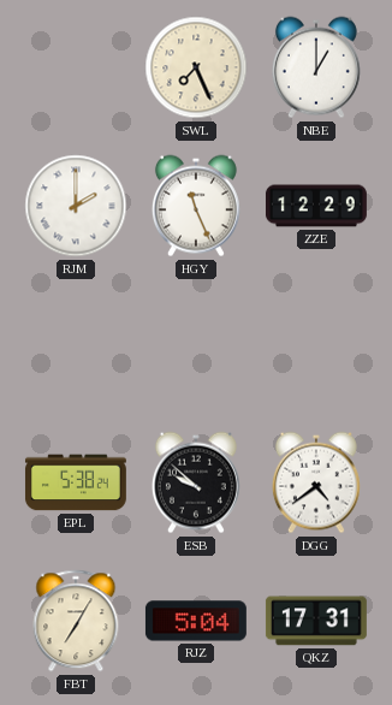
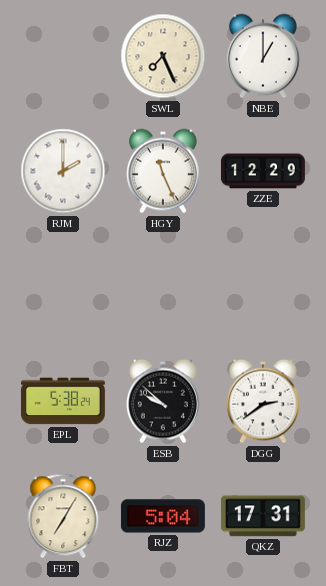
DGG: 4:39 -> 2:39
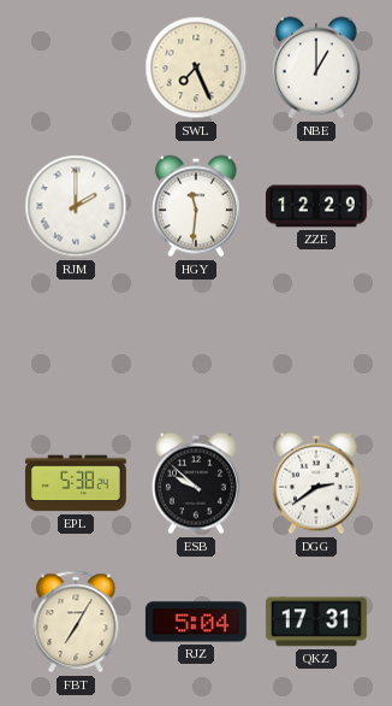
HGY: 11:26 -> 11:31
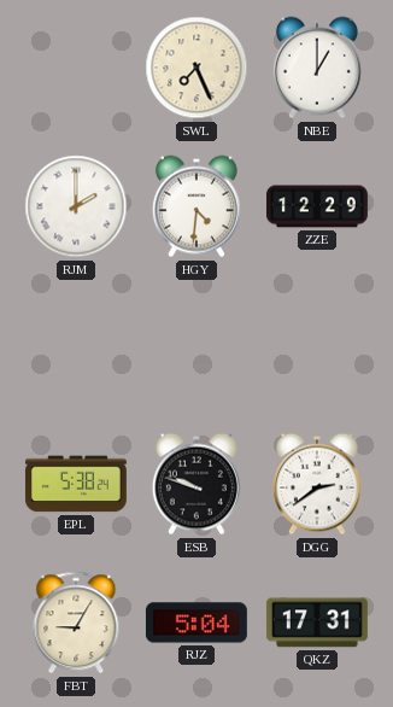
HGY: 11:31 -> 4:31
ESB: 9:52 -> 9:48
FBT: 7:05 -> 9:05
